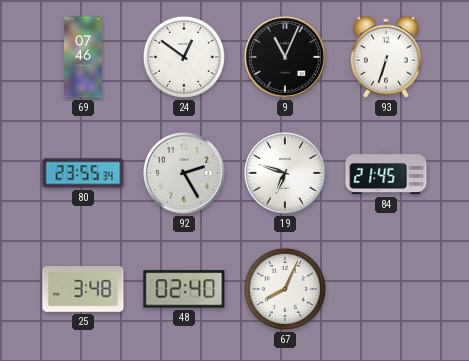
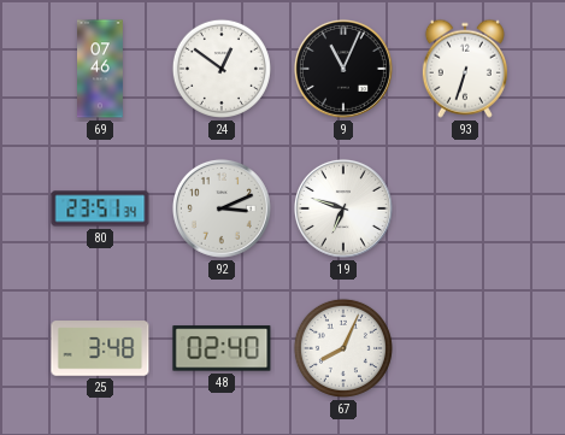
80: 23:55 -> 23:51
92: 2:25 -> 3:11
84: 21:45 -> none
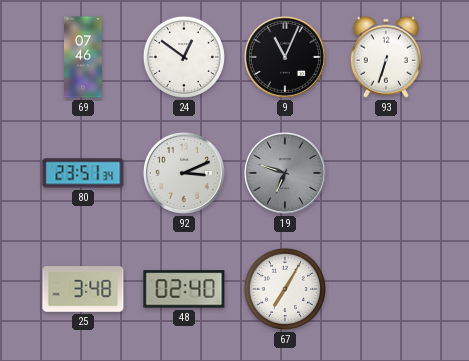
19 dial: white -> grey
67: 8:04 -> 7:05
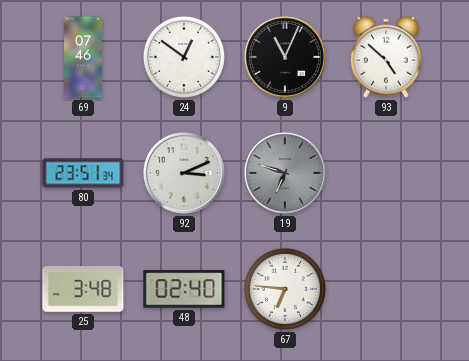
93: 6:33 -> 4:52
67: 7:05 -> 6:46
